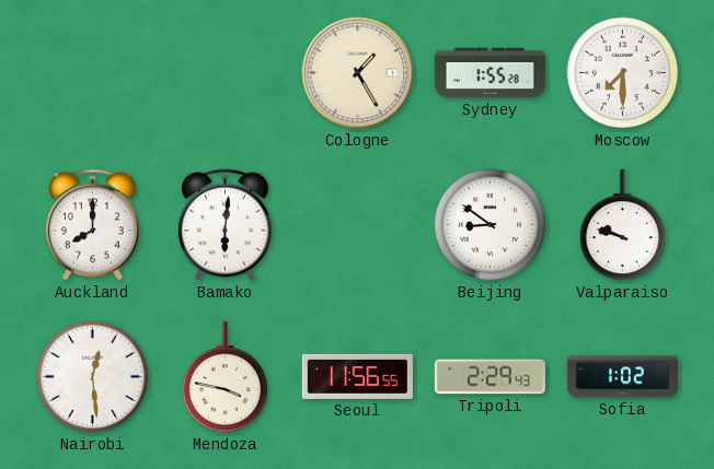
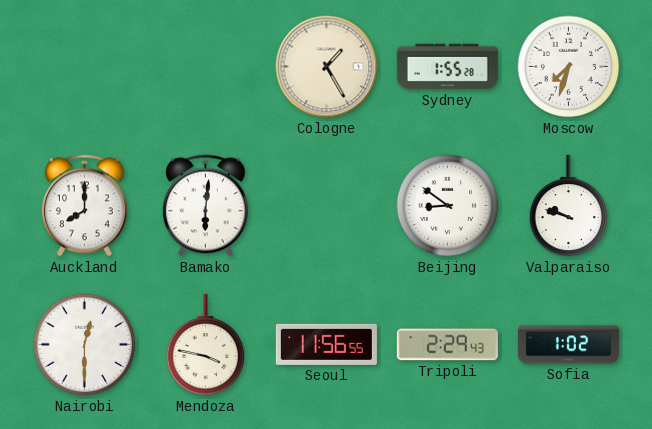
Moscow: 7:30 -> 7:33
Nairobi: 12:29 -> 12:30
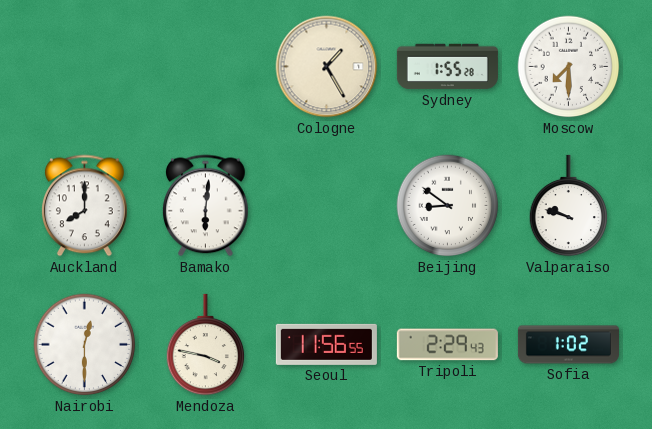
Moscow: 7:33 -> 7:30
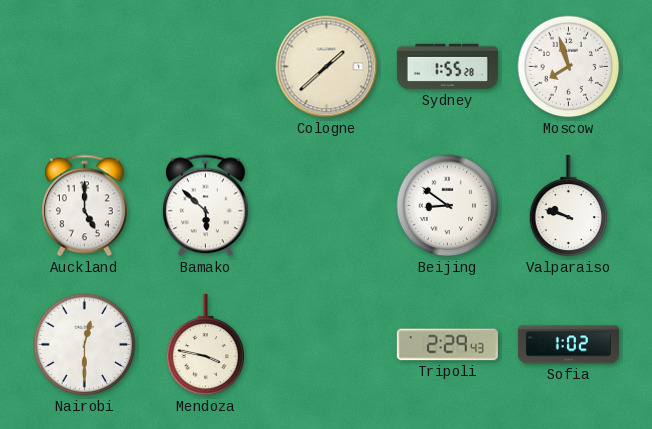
Cologne: 1:25 -> 1:38
Moscow: 7:30 -> 7:57
Auckland: 8:00 -> 5:00
Bamako: 6:01 -> 5:52
Seoul: 11:56 -> none
